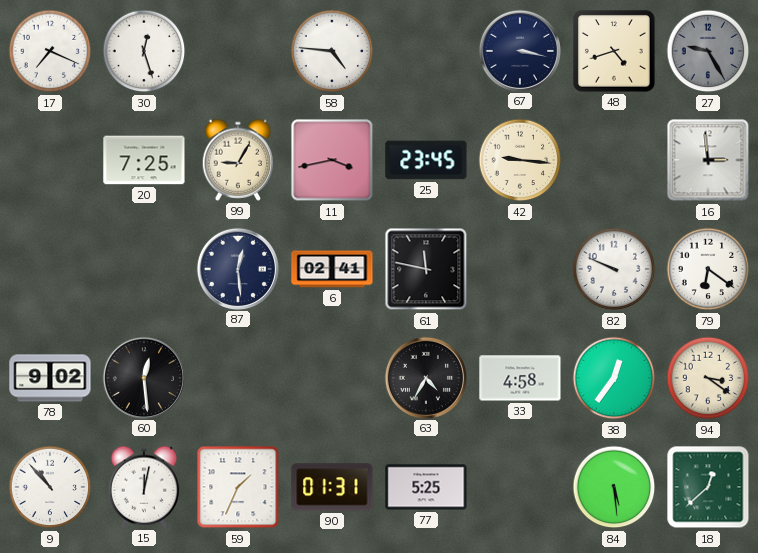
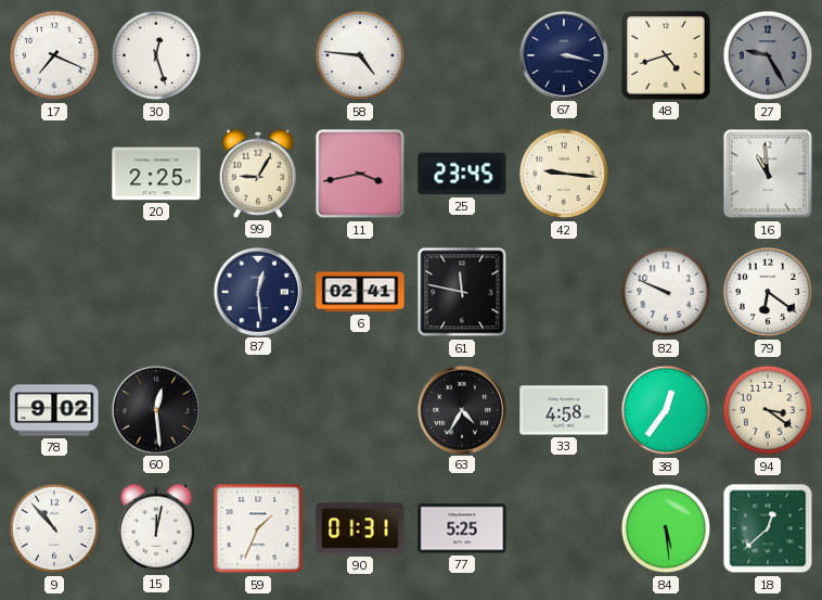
20: 7:25 -> 2:25
16: 2:59 -> 10:59
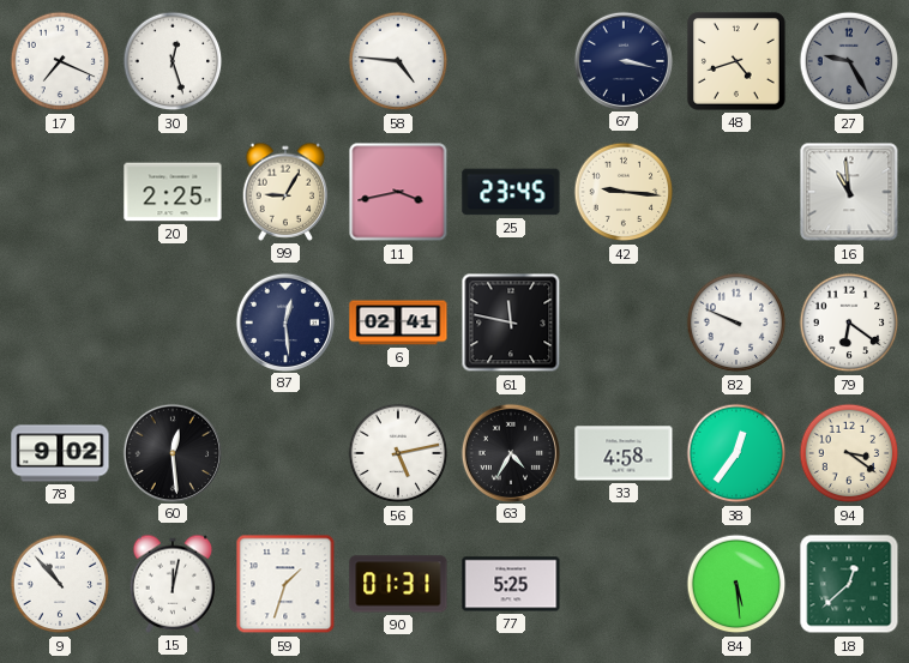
56: none -> 5:13
59: 1:34 -> 1:33
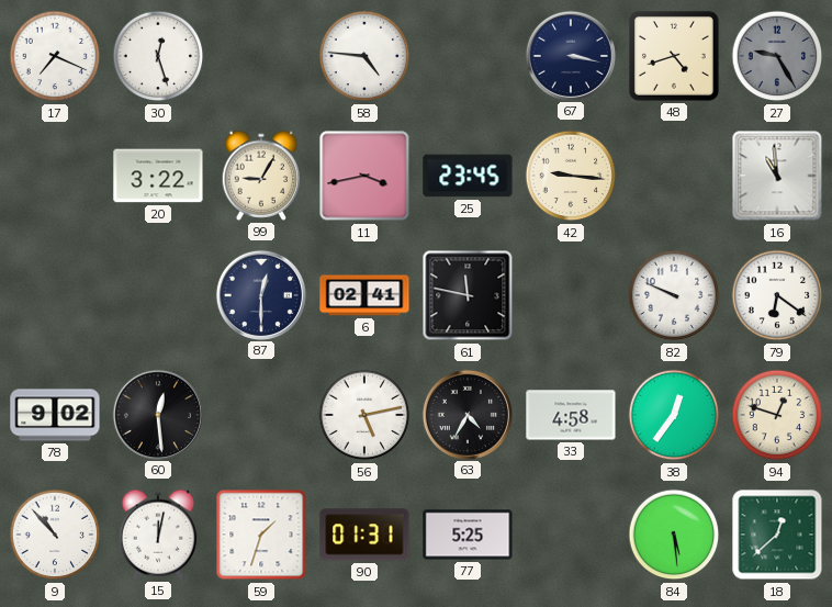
20: 2:25 -> 3:22
87: 12:29 -> 12:30
94: 3:21 -> 12:48
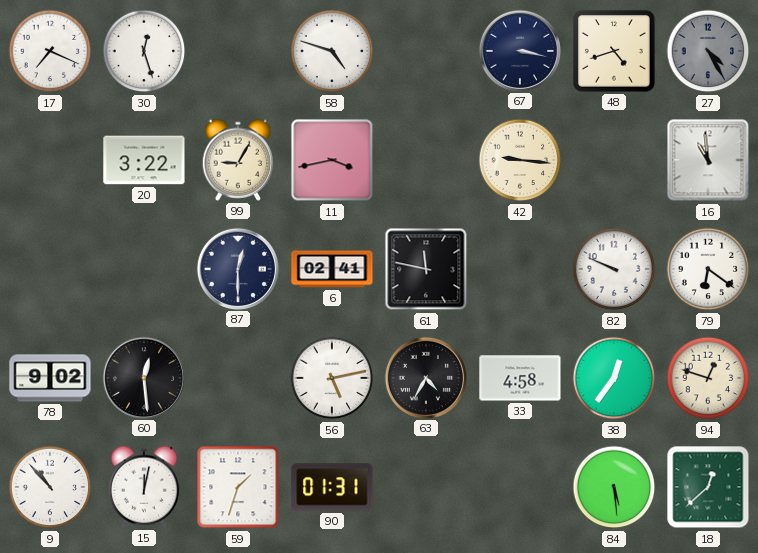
58: 4:46 -> 4:48
27: 9:25 -> 4:25
25: 23:45 -> none
77: 5:25 -> none
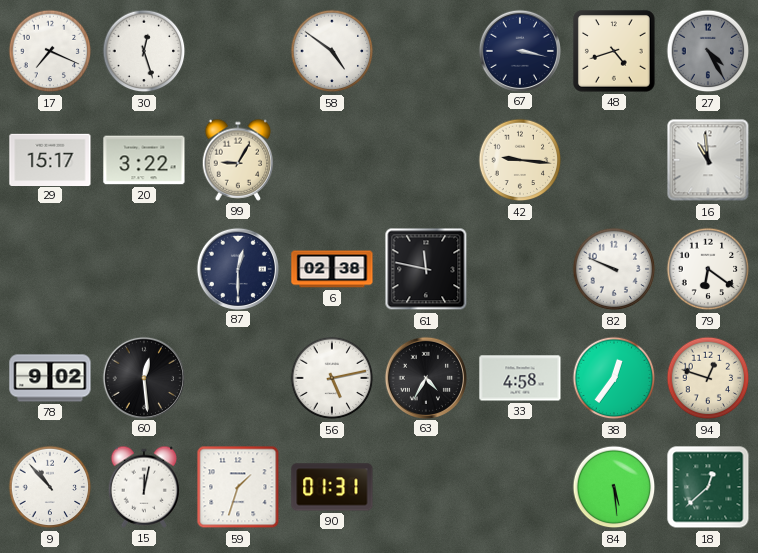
58: 4:48 -> 4:51
29: none -> 15:17
11: 3:43 -> none
6: 02:41 -> 02:38
